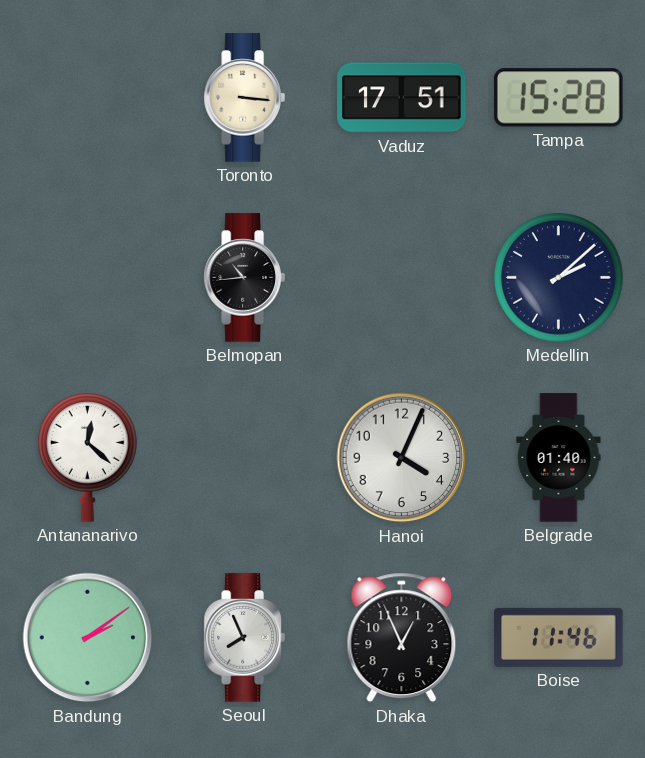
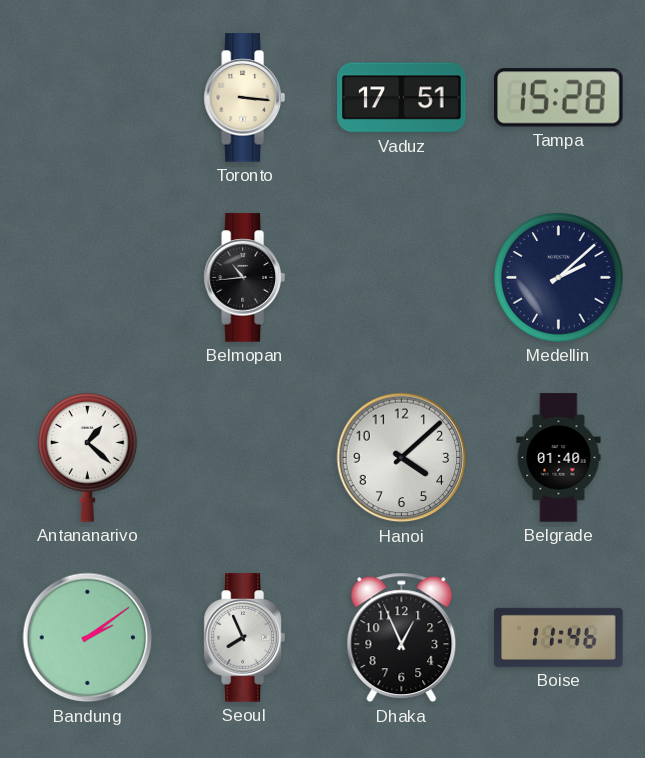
Antananarivo: 12:22 -> 1:22
Hanoi: 4:04 -> 4:08
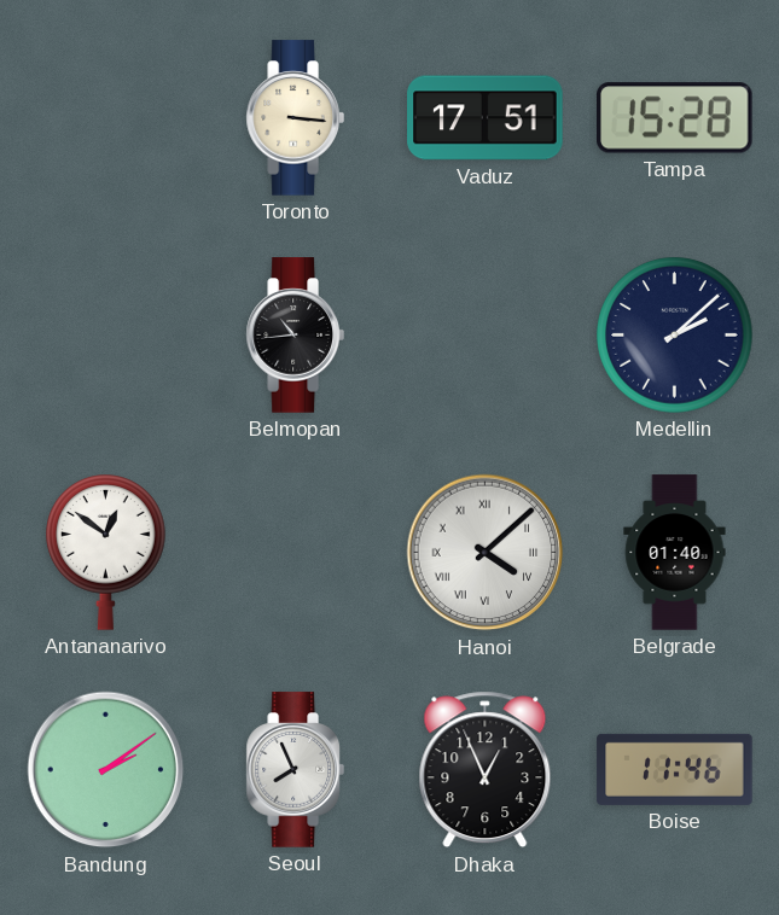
Antananarivo: 1:22 -> 12:51
Hanoi numerals: Arabic -> Roman
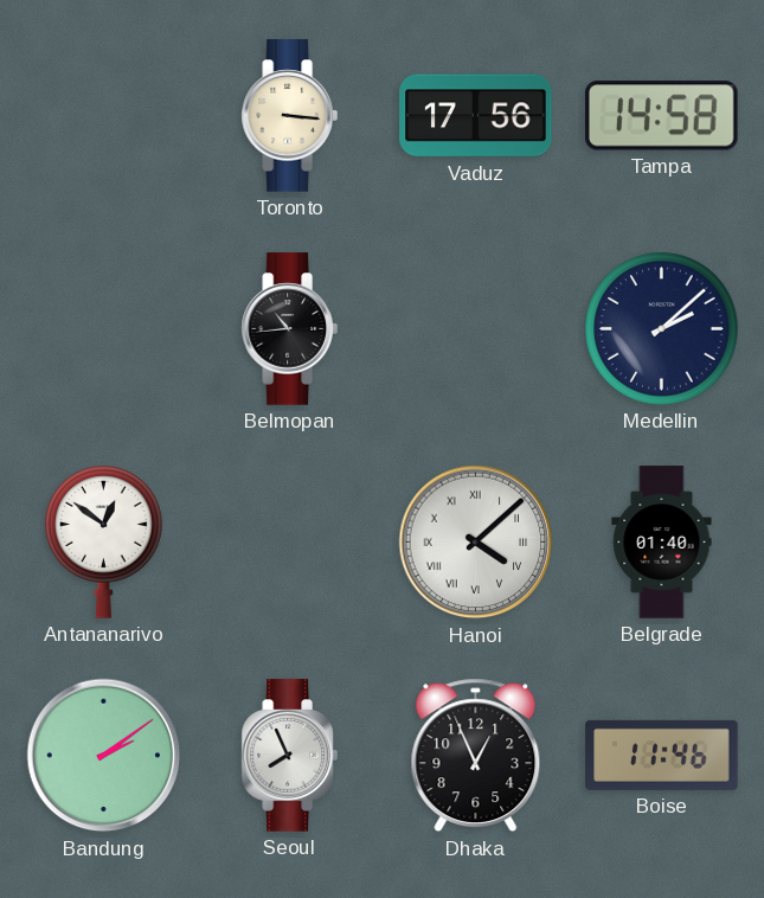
Vaduz: 17:51 -> 17:56
Tampa: 15:28 -> 14:58
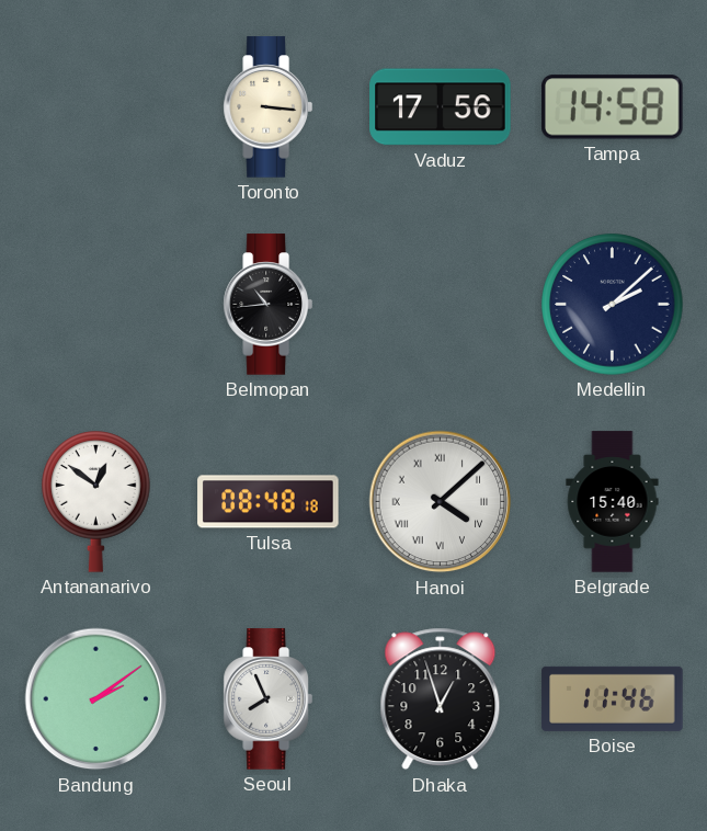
Tulsa: none -> 08:48
Belgrade: 01:40 -> 15:40
Dhaka: 12:56 -> 12:57
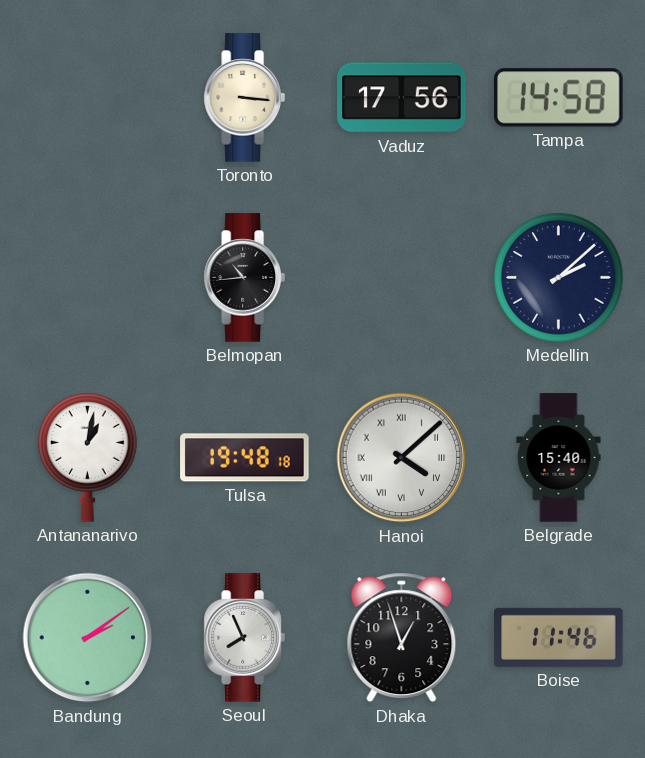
Antananarivo: 12:51 -> 1:02
Tulsa: 08:48 -> 19:48
